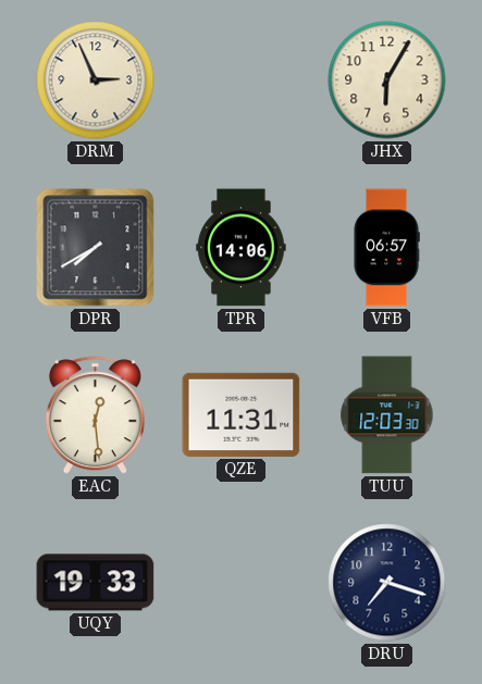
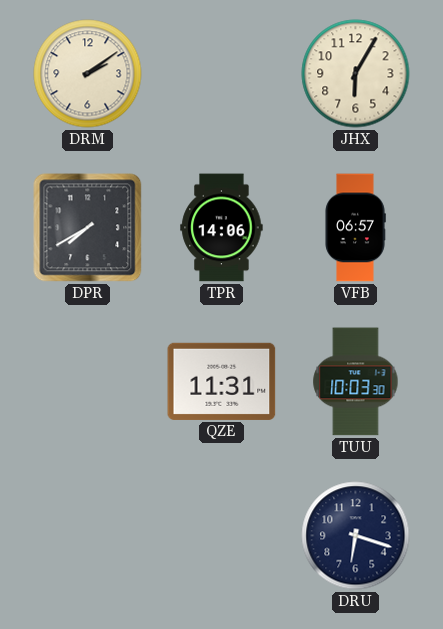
DRM: 2:56 -> 2:09
EAC: 12:29 -> none
TUU: 12:03 -> 10:03
UQY: 19:33 -> none
DRU: 7:18 -> 6:18
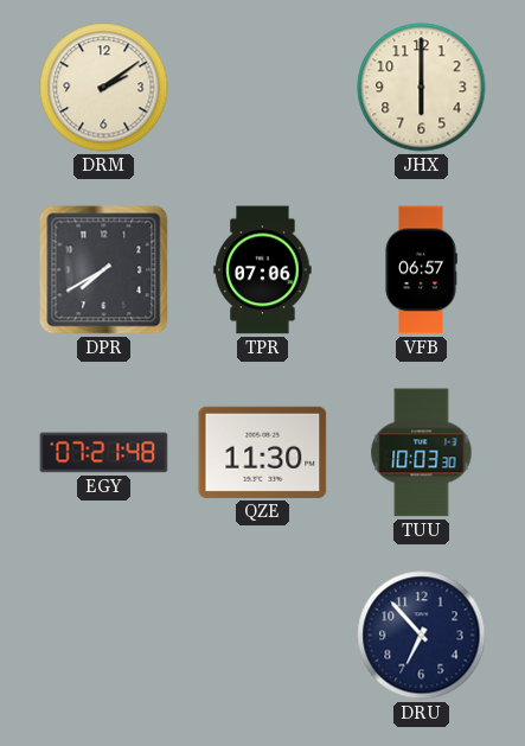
JHX: 6:05 -> 6:00
TPR: 14:06 -> 07:06
EGY: none -> 07:21
QZE: 11:31 -> 11:30
DRU: 6:18 -> 6:53
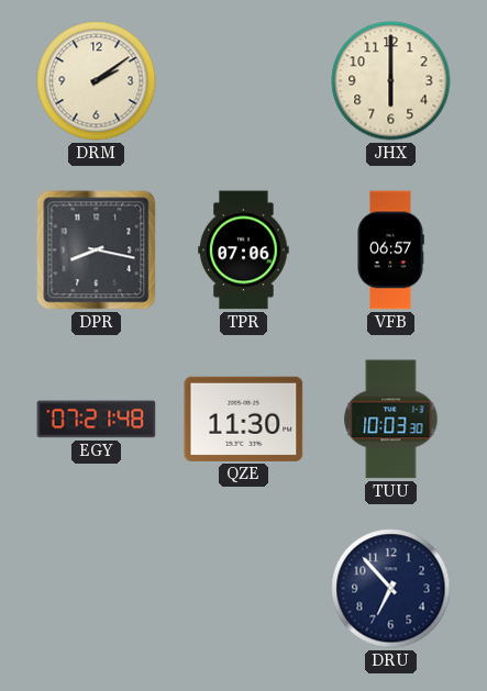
DPR: 7:40 -> 8:17
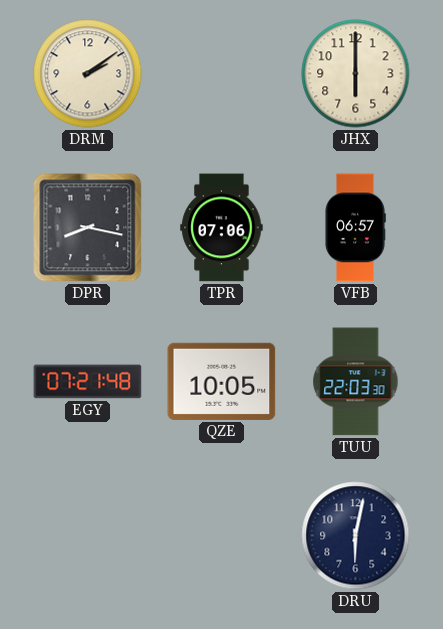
QZE: 11:30 -> 10:05
TUU: 10:03 -> 22:03
DRU: 6:53 -> 6:02
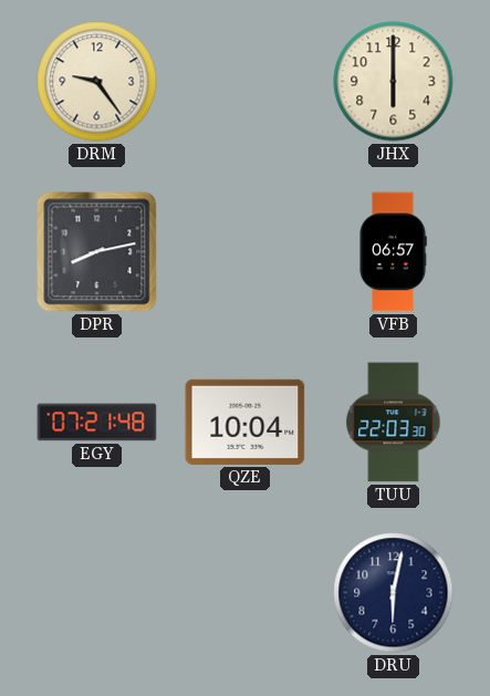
DRM: 2:09 -> 9:24
DPR: 8:17 -> 8:13
TPR: 07:06 -> none
QZE: 10:05 -> 10:04
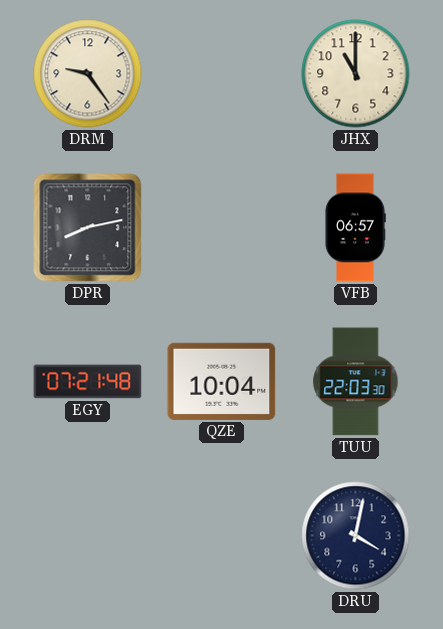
JHX: 6:00 -> 11:00
DRU: 6:02 -> 4:02
